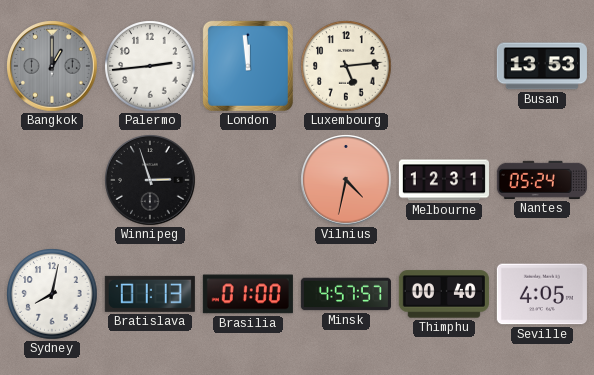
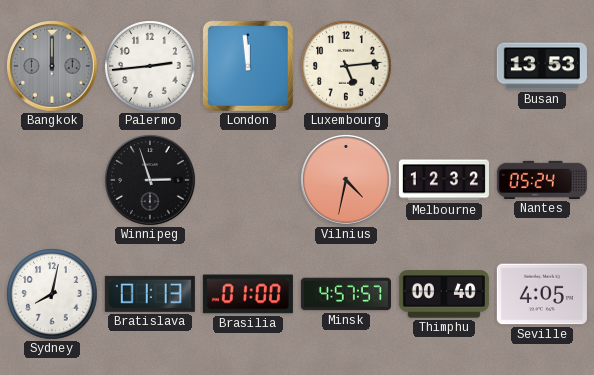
Bangkok: 1:00 -> 12:00
Melbourne: 12:31 -> 12:32
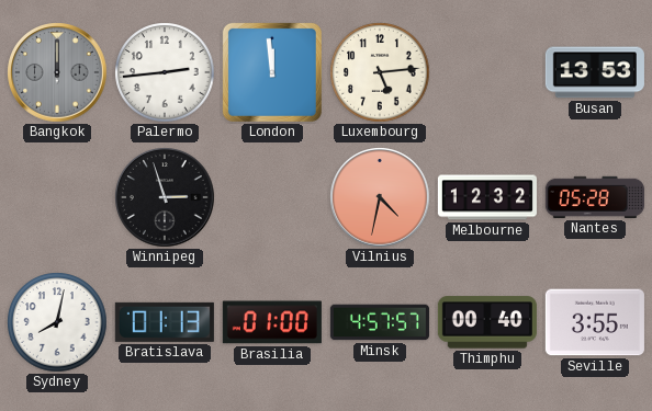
Nantes: 05:24 -> 05:28
Seville: 4:05 -> 3:55
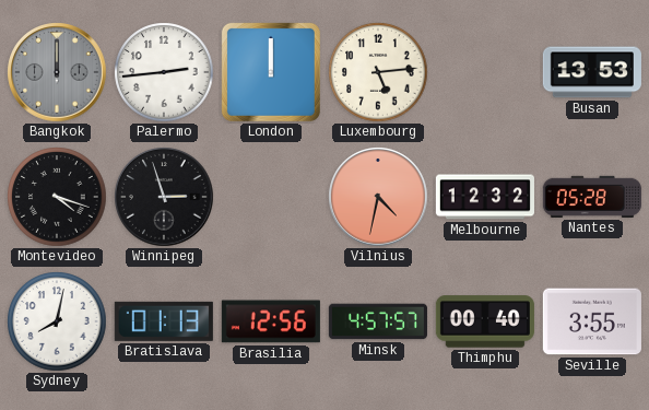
London: 11:59 -> 12:00
Montevideo: none -> 4:18
Brasilia: 01:00 -> 12:56
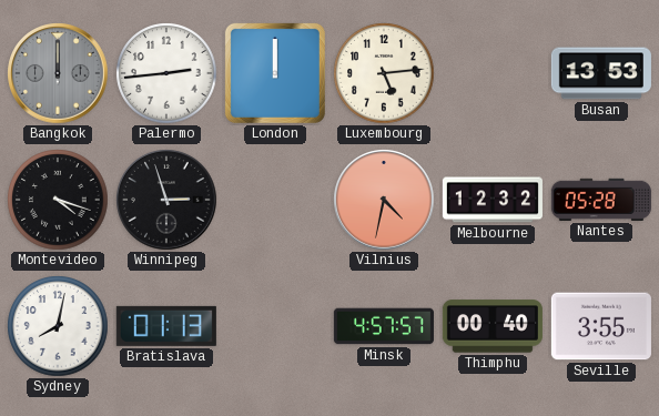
Brasilia: 12:56 -> none
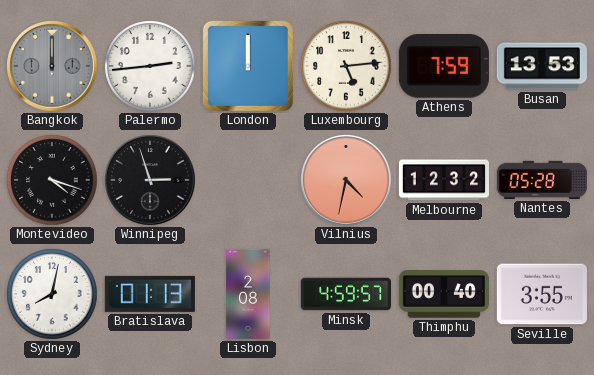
Athens: none -> 7:59
Lisbon: none -> 2:08
Minsk: 4:57 -> 4:59
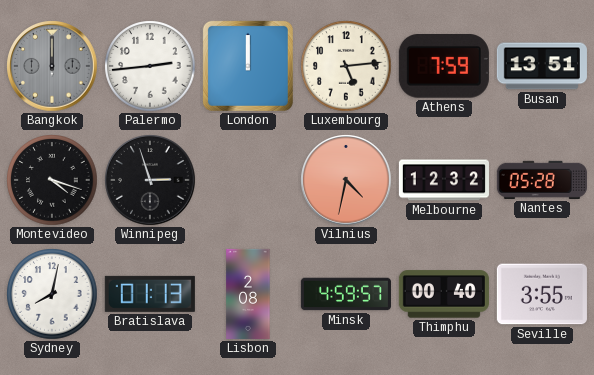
Busan: 13:53 -> 13:51
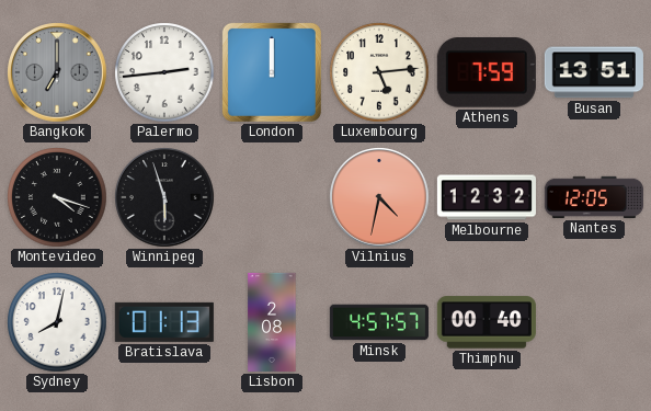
Bangkok: 12:00 -> 7:00
Winnipeg: 2:57 -> 5:57
Nantes: 05:28 -> 12:05
Minsk: 4:59 -> 4:57
Seville: 3:55 -> none
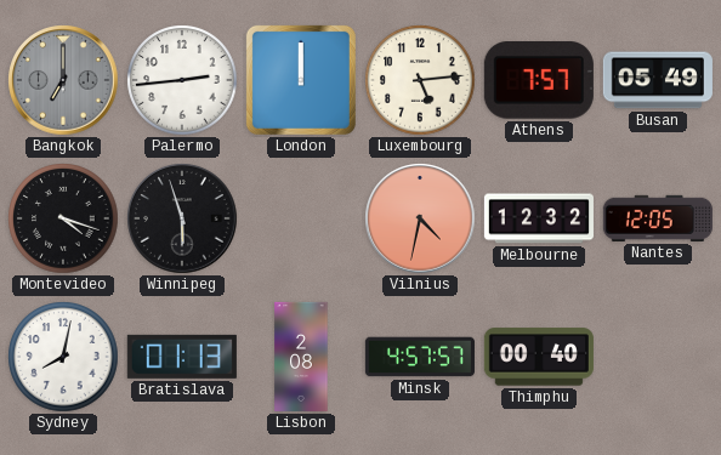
Athens: 7:59 -> 7:57
Busan: 13:51 -> 05:49
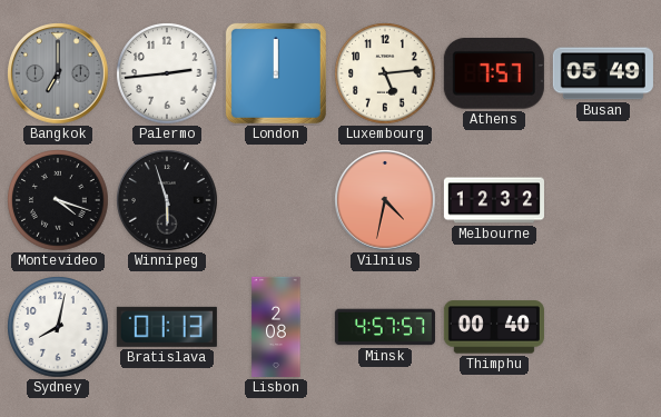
Nantes: 12:05 -> none
